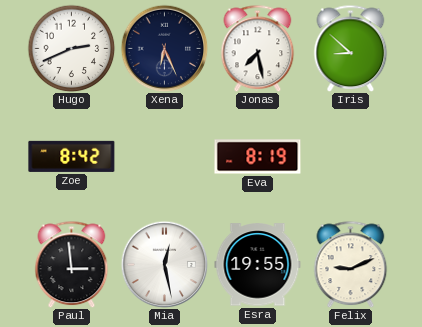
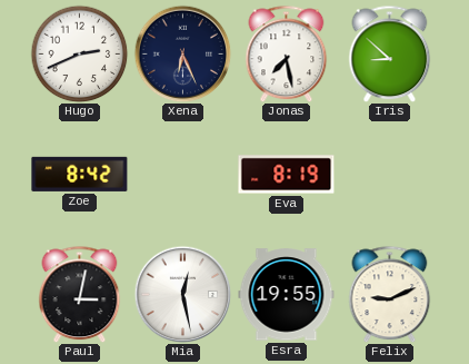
Paul: 2:59 -> 3:02
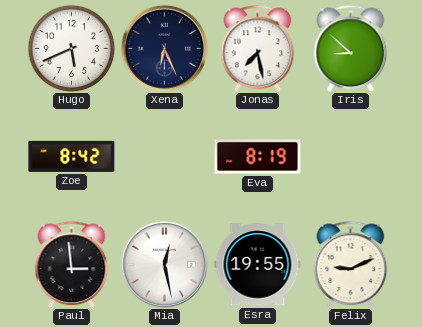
Hugo: 2:41 -> 5:41
Paul: 3:02 -> 2:59
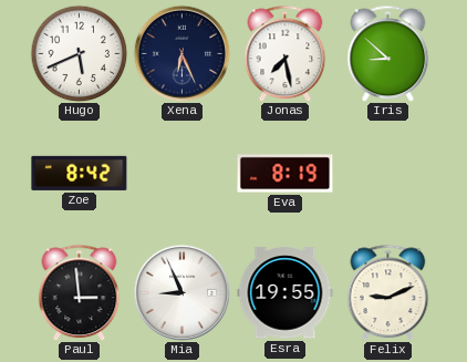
Mia: 12:28 -> 8:56
